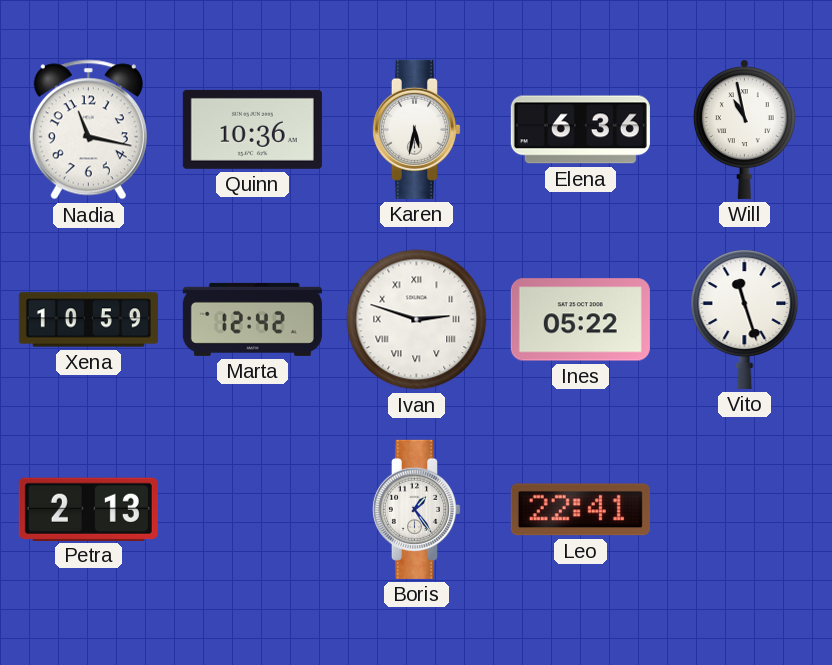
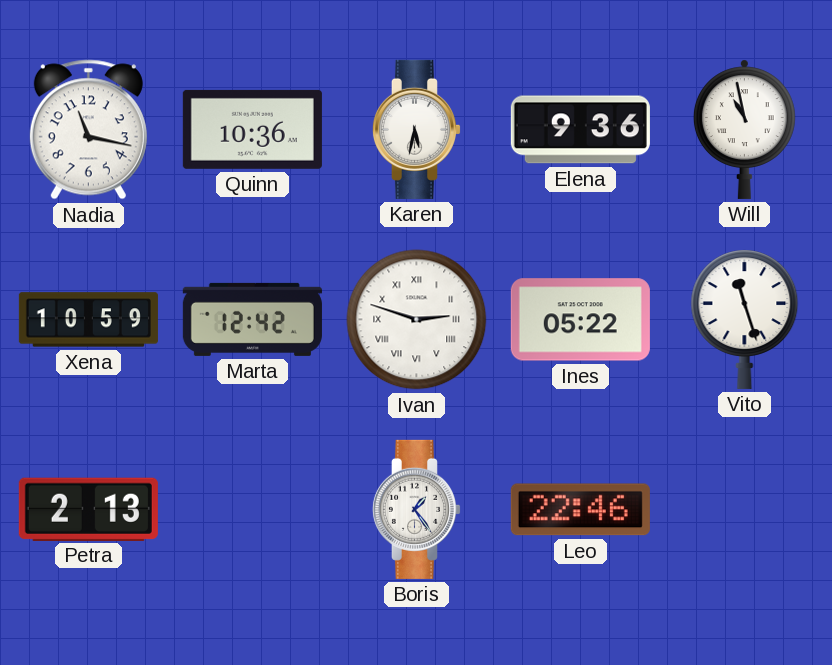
Elena: 6:36 -> 9:36
Leo: 22:41 -> 22:46
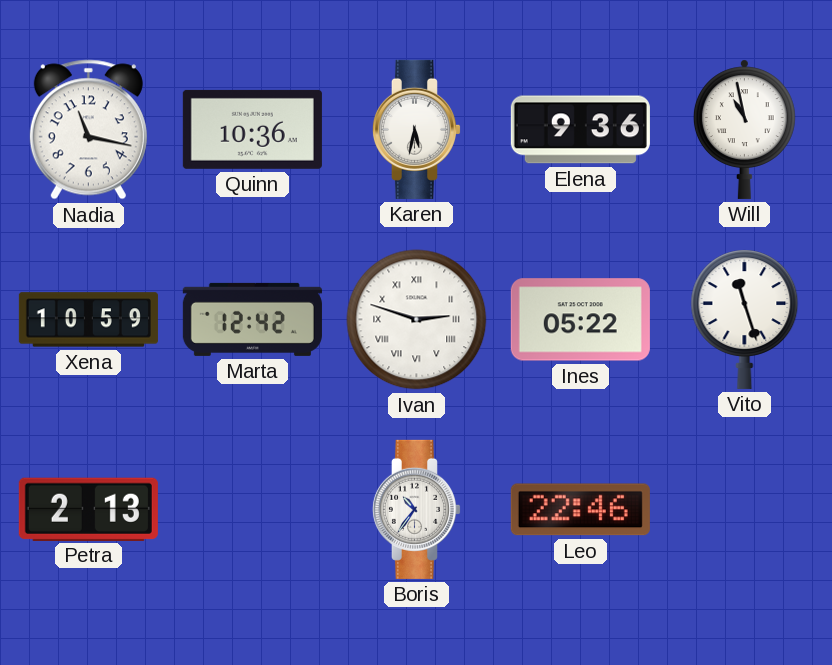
Boris: 1:24 -> 10:36
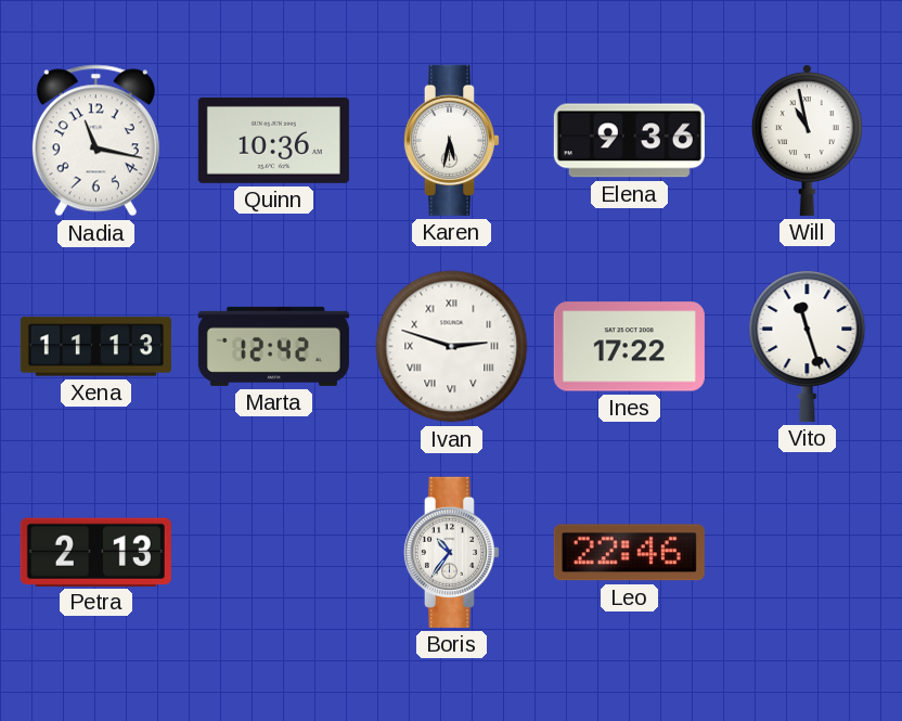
Xena: 10:59 -> 11:13
Ines: 05:22 -> 17:22
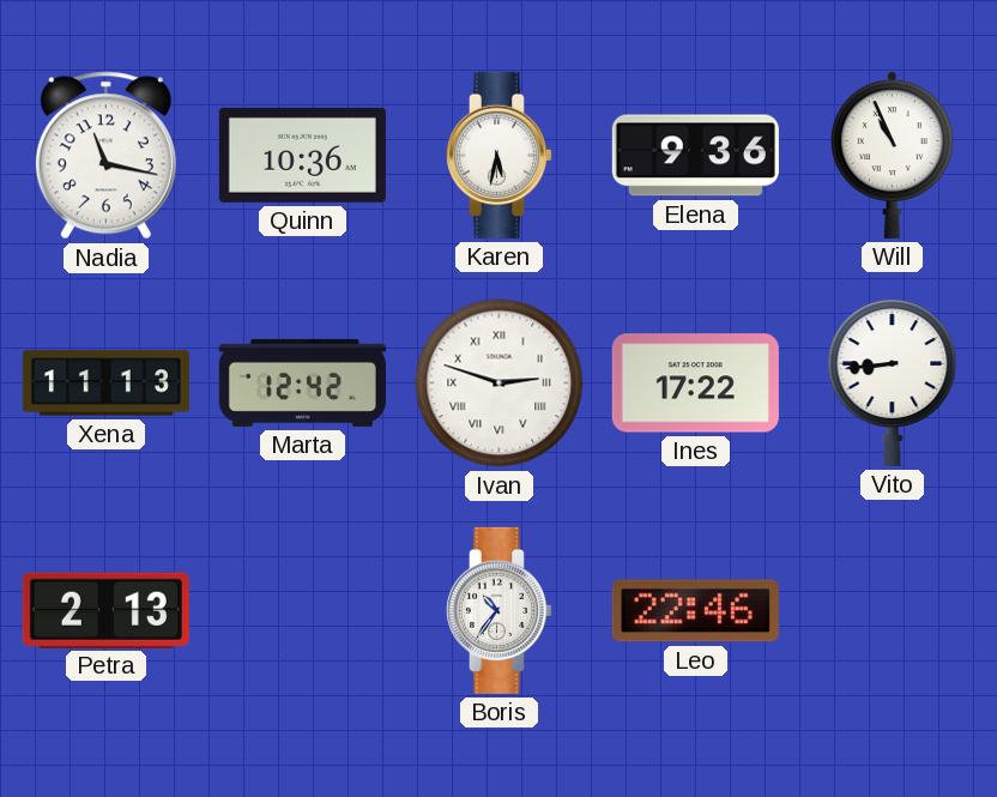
Will: 10:58 -> 10:56
Vito: 11:27 -> 8:44
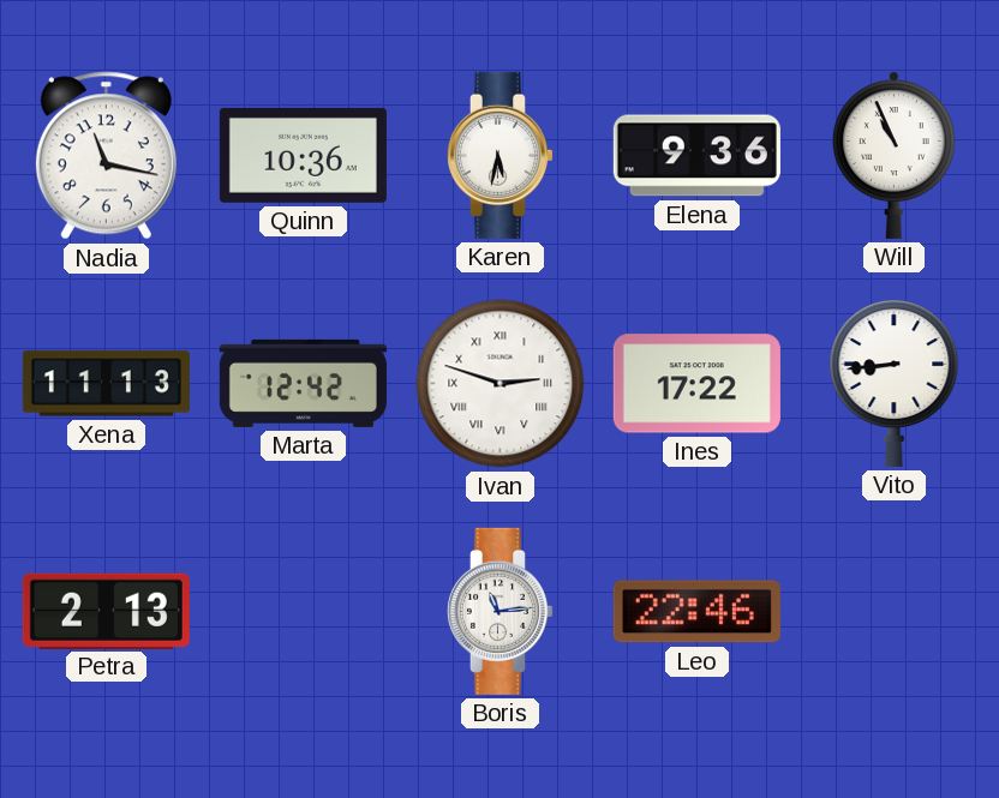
Boris: 10:36 -> 11:14
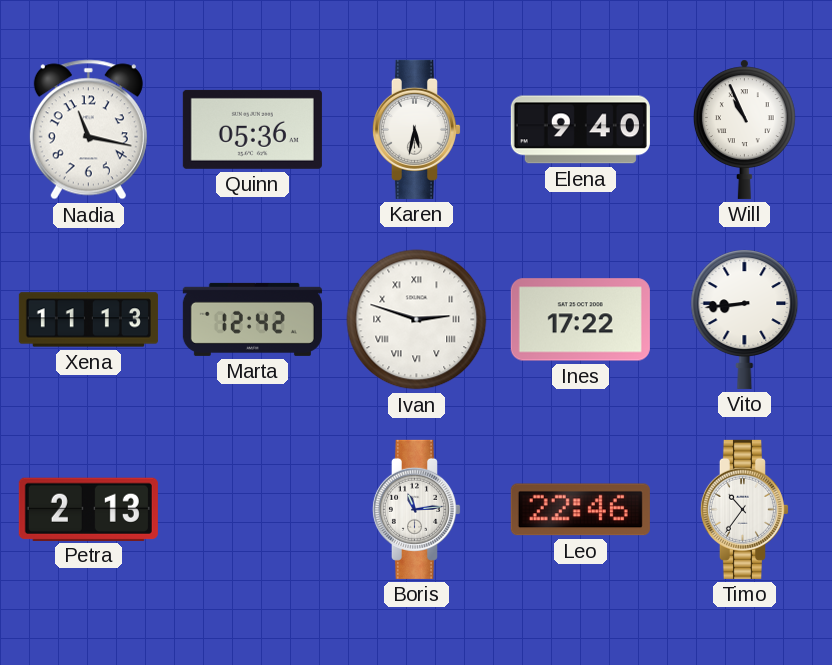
Quinn: 10:36 -> 05:36
Elena: 9:36 -> 9:40
Timo: none -> 10:36
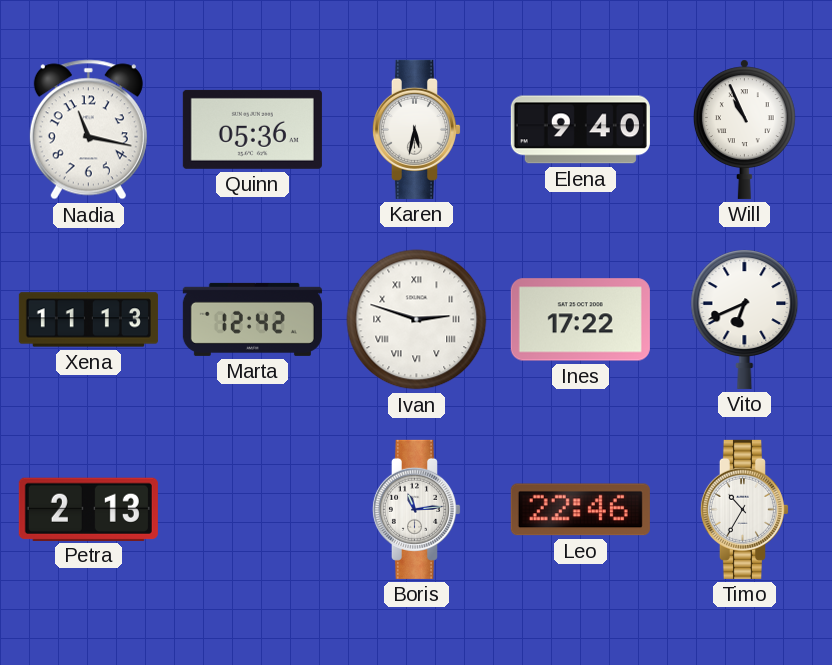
Vito: 8:44 -> 6:41
Timo: 10:36 -> 10:35
